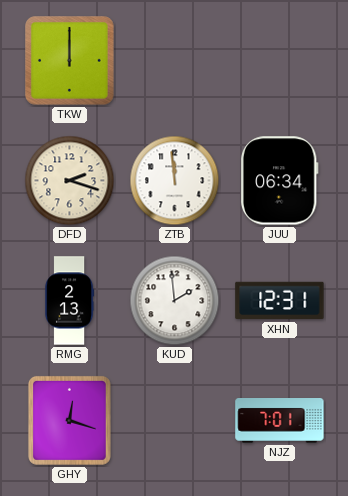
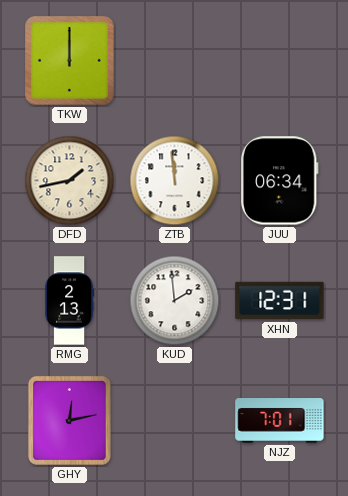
DFD: 2:18 -> 1:43
GHY: 12:18 -> 12:13
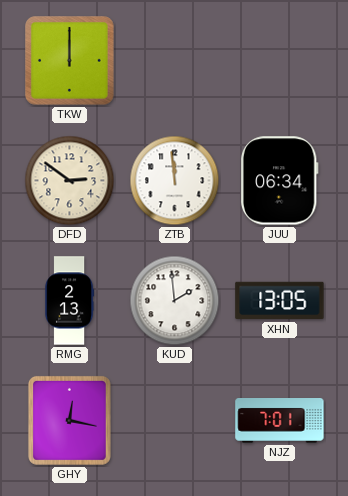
DFD: 1:43 -> 2:51
XHN: 12:31 -> 13:05
GHY: 12:13 -> 12:17
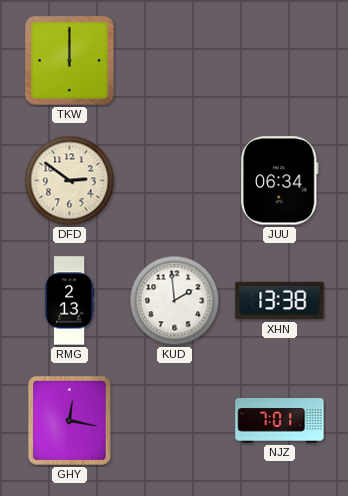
ZTB: 11:59 -> none
XHN: 13:05 -> 13:38
